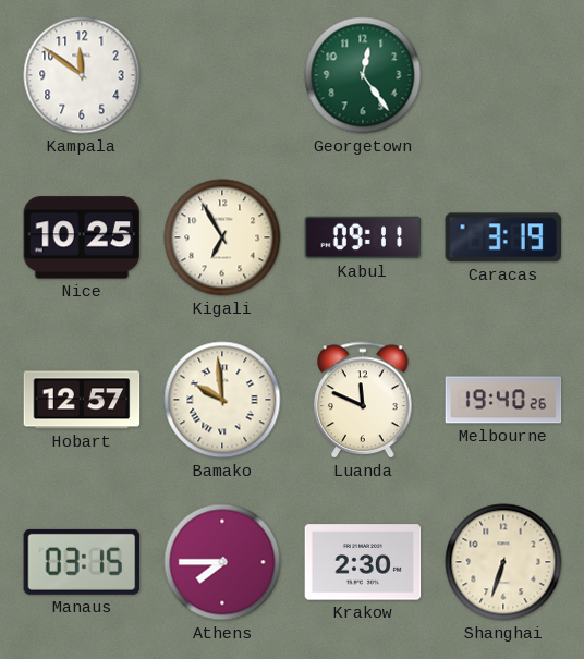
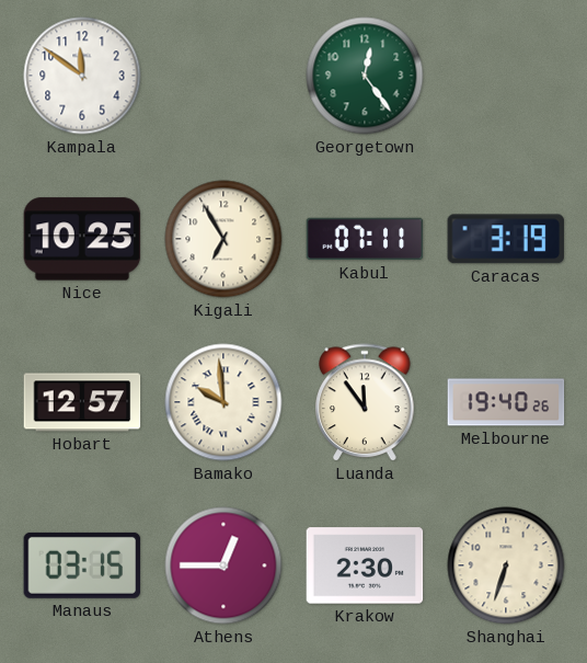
Kabul: 09:11 -> 07:11
Luanda: 11:49 -> 11:54
Athens: 7:45 -> 12:45
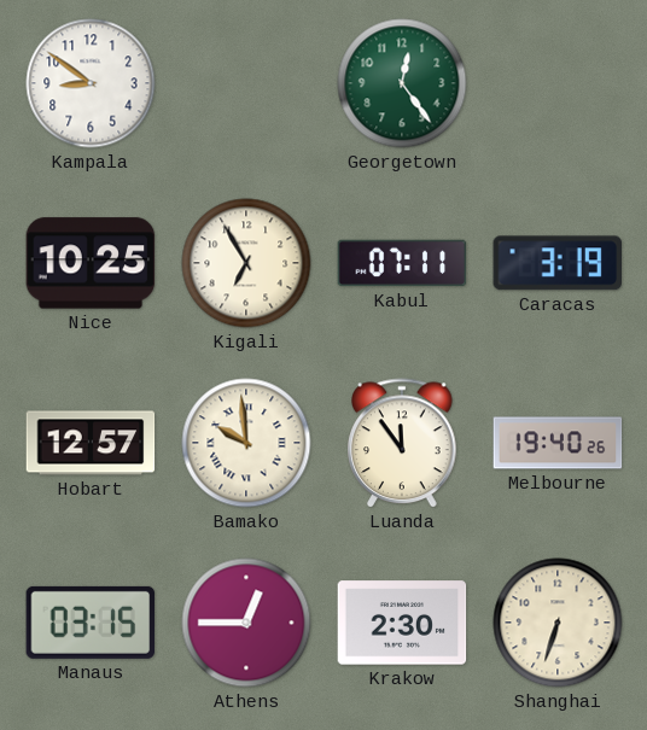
Kampala: 11:51 -> 8:51
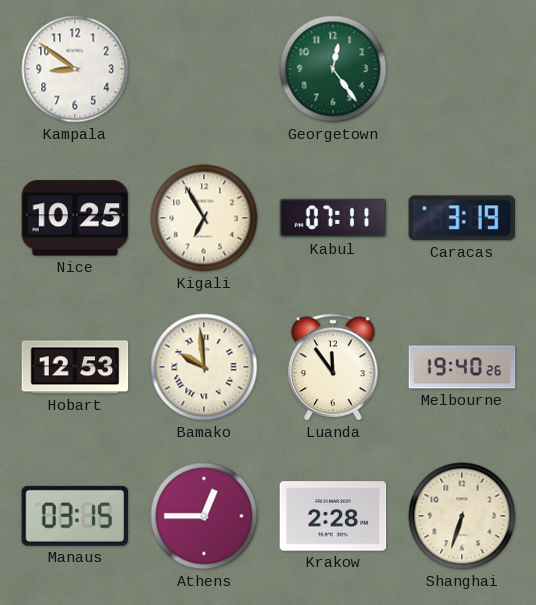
Hobart: 12:57 -> 12:53
Krakow: 2:30 -> 2:28
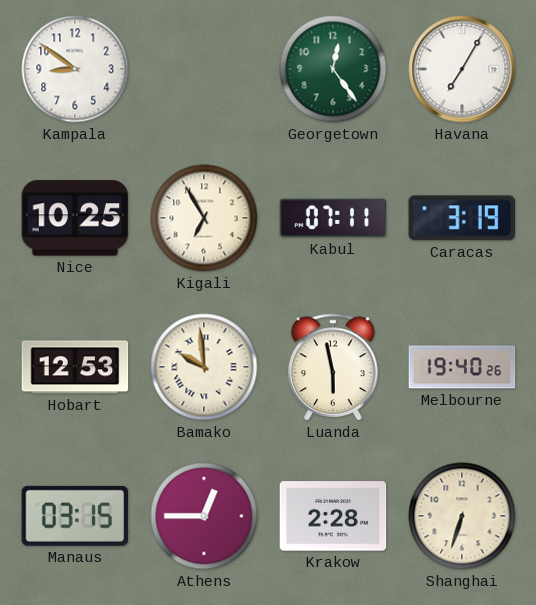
Havana: none -> 7:05
Luanda: 11:54 -> 5:58
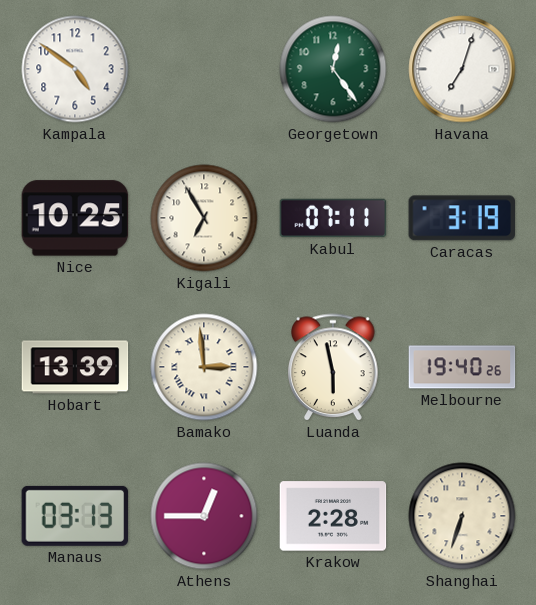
Kampala: 8:51 -> 4:51
Havana: 7:05 -> 7:03
Hobart: 12:53 -> 13:39
Bamako: 9:59 -> 2:59
Manaus: 03:15 -> 03:13
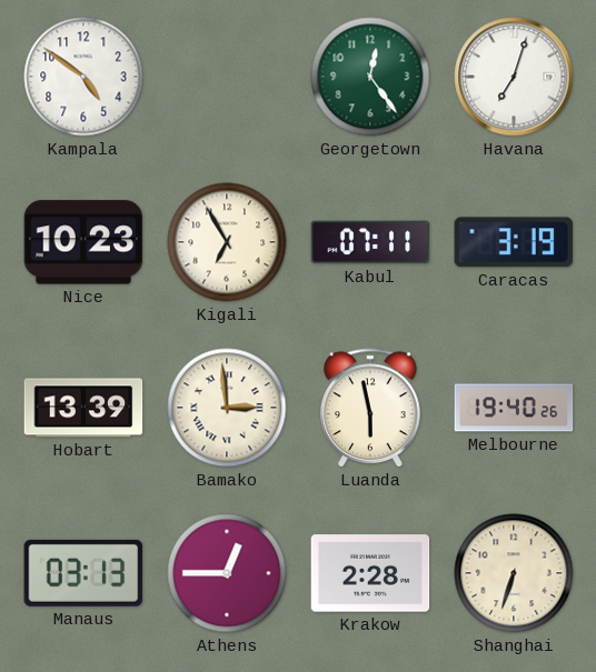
Nice: 10:25 -> 10:23
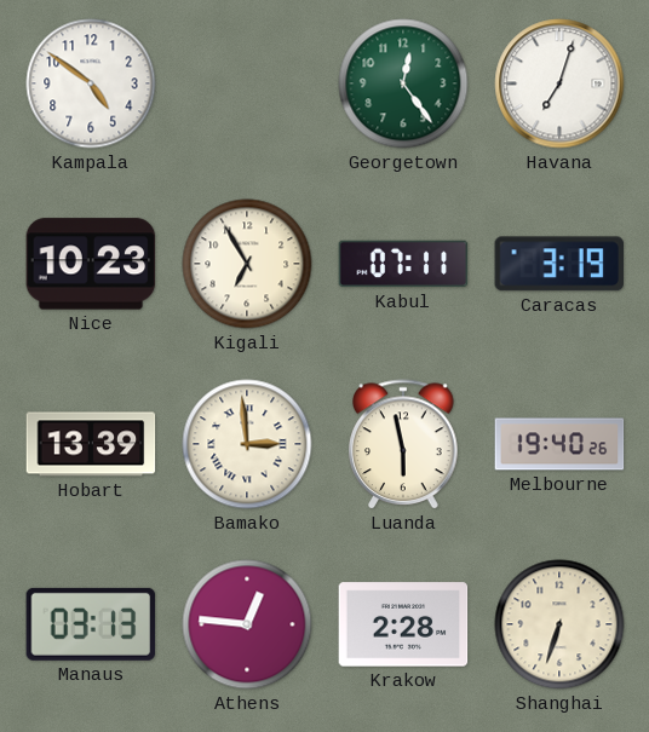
Athens: 12:45 -> 12:46
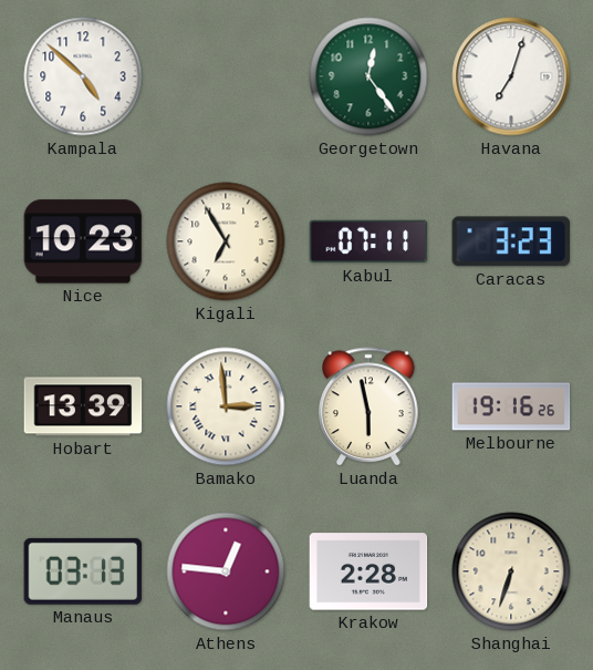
Kampala: 4:51 -> 4:52
Caracas: 3:19 -> 3:23
Melbourne: 19:40 -> 19:16
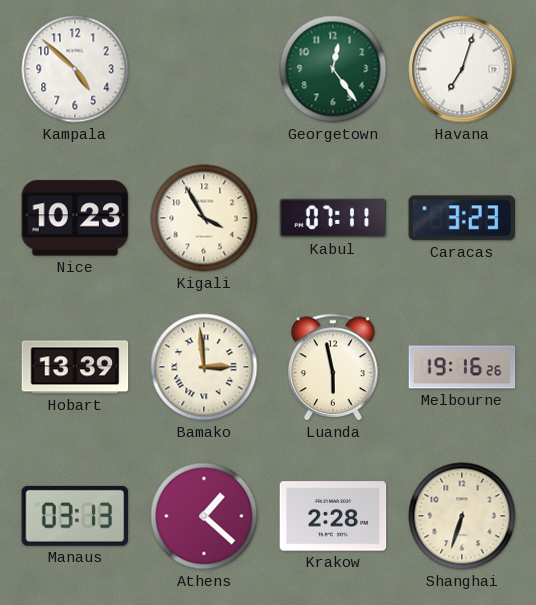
Kigali: 6:55 -> 3:55
Athens: 12:46 -> 1:22
